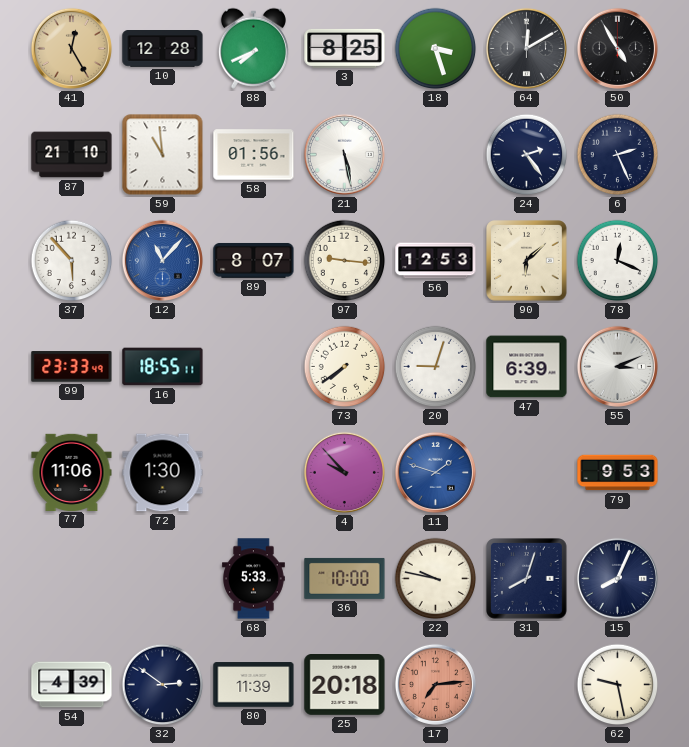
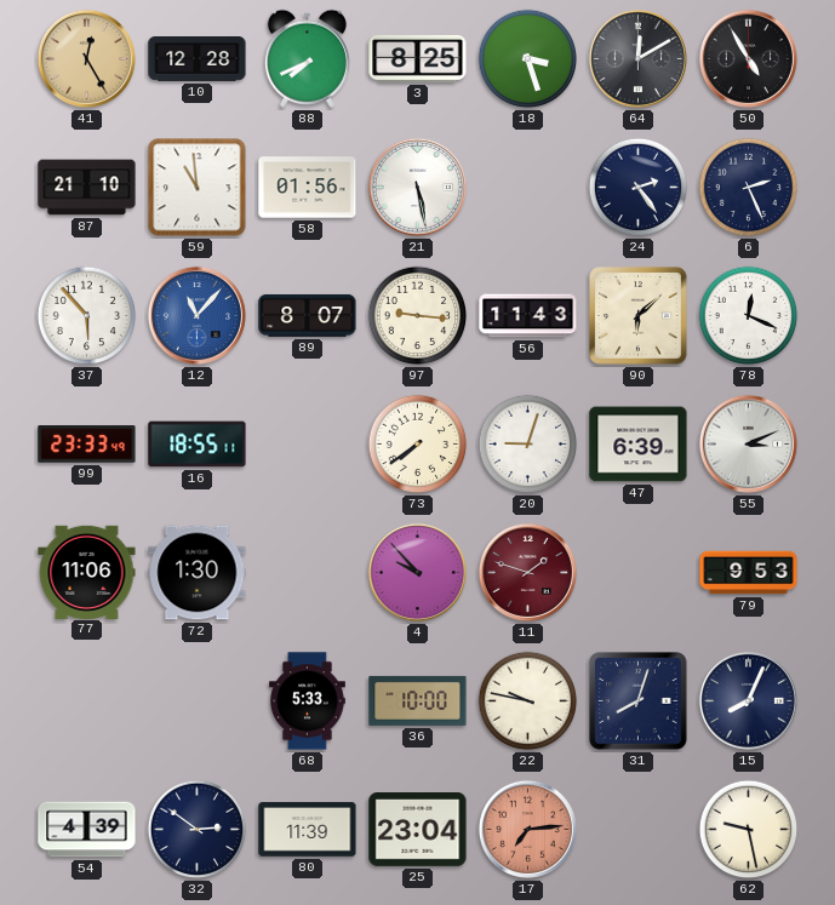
56: 12:53 -> 11:43
11 dial: blue -> burgundy
25: 20:18 -> 23:04
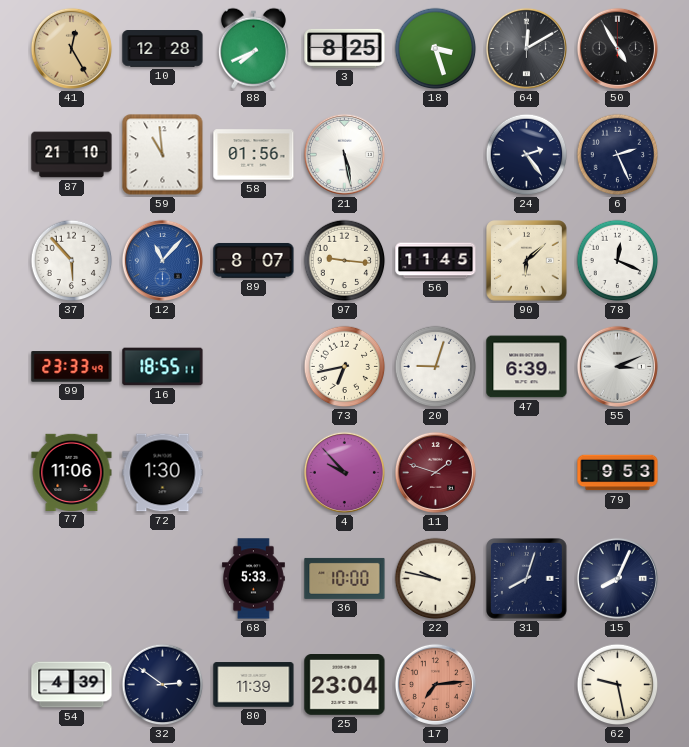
56: 11:43 -> 11:45
73: 7:39 -> 6:43
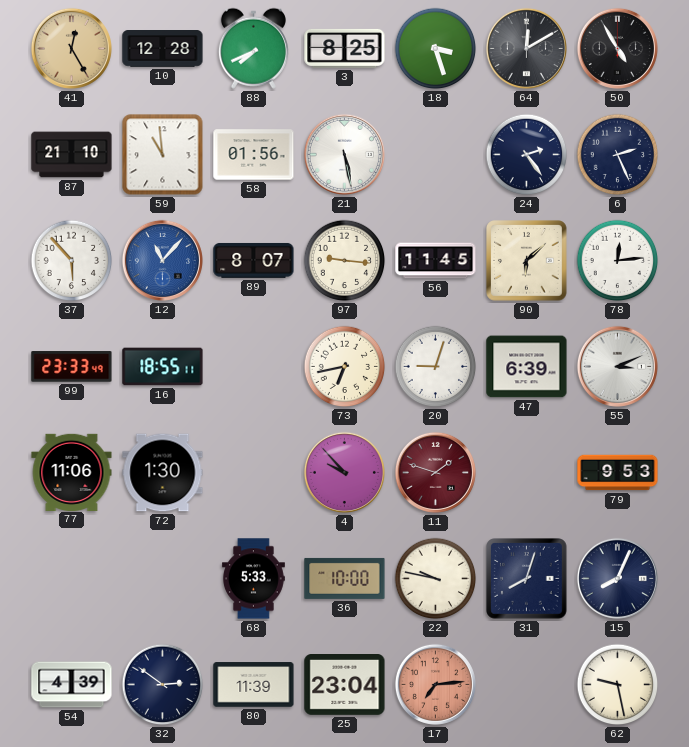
78: 12:19 -> 12:14
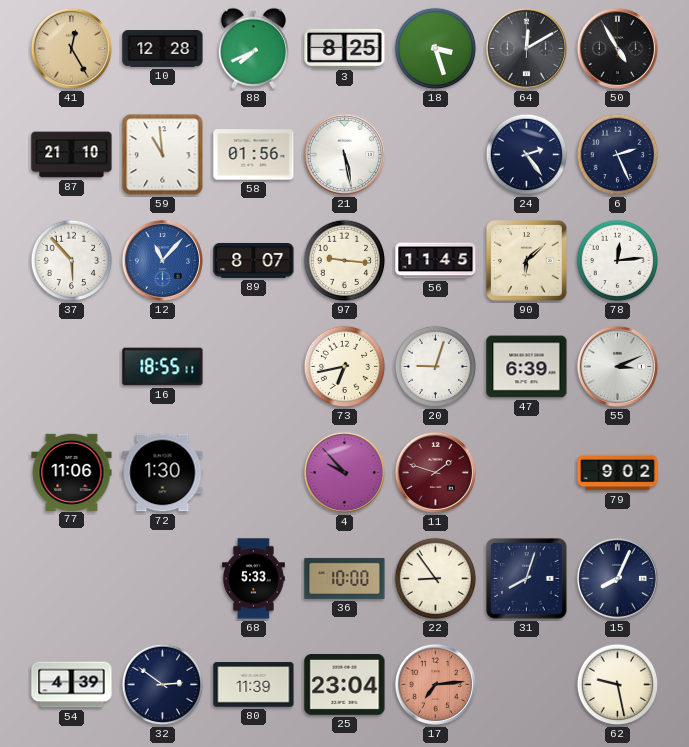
99: 23:33 -> none
79: 9:53 -> 9:02
22: 9:47 -> 8:54
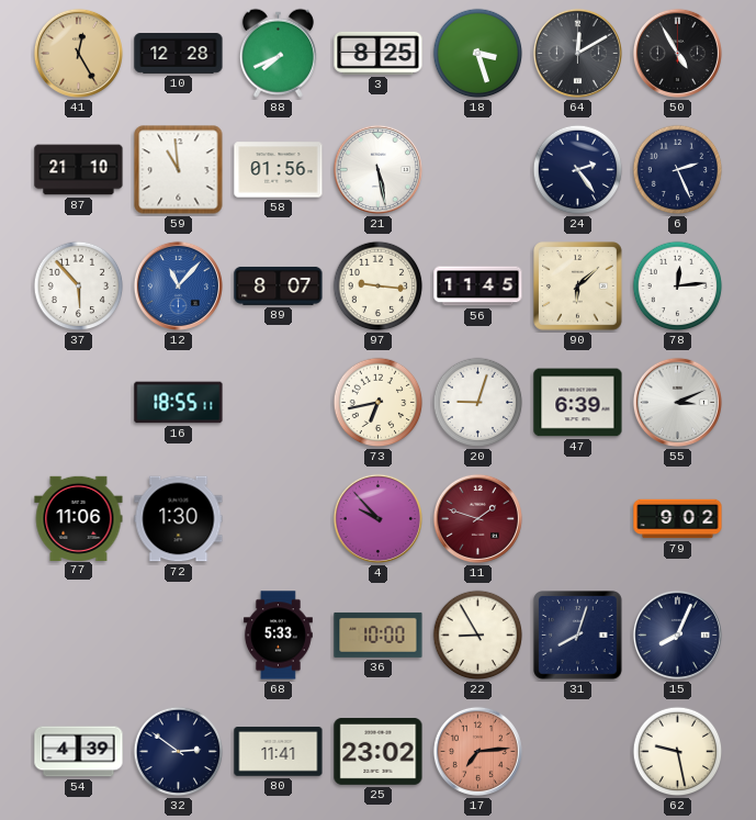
22: 8:54 -> 8:55
80: 11:39 -> 11:41
25: 23:04 -> 23:02
